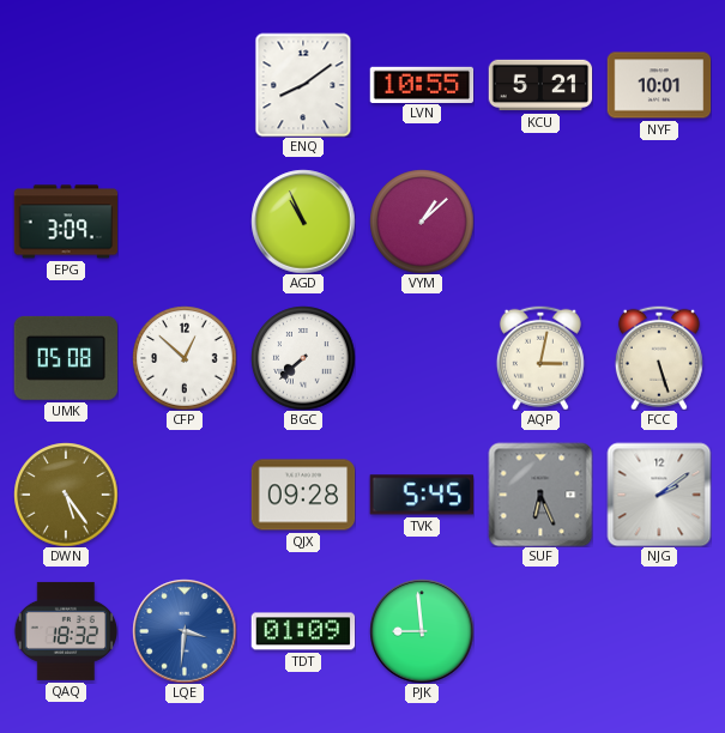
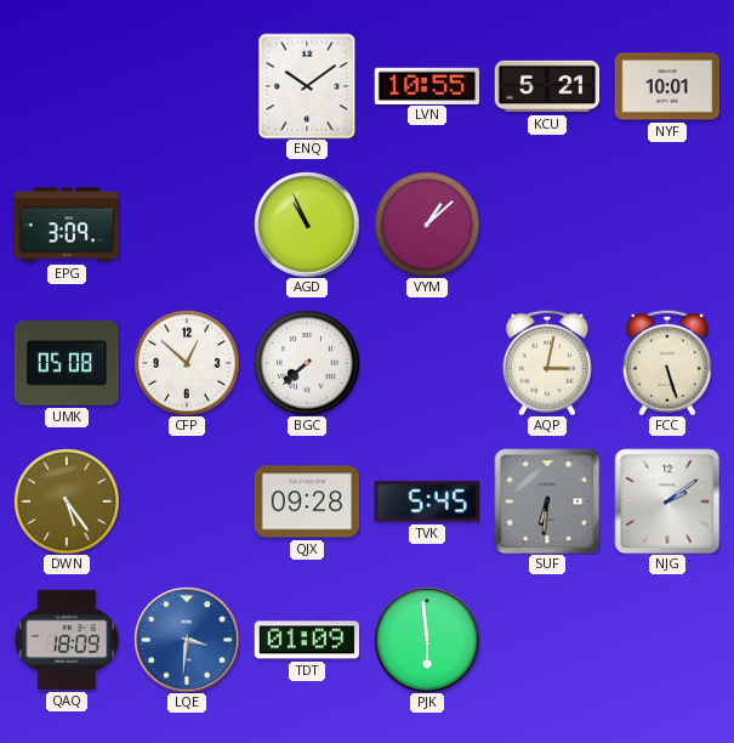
ENQ: 8:09 -> 10:09
SUF: 6:26 -> 6:31
QAQ: 18:32 -> 18:09
PJK: 8:59 -> 5:59
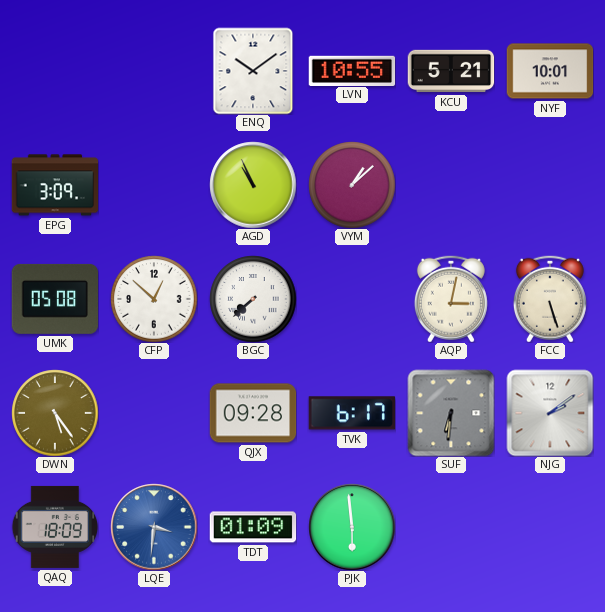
TVK: 5:45 -> 6:17
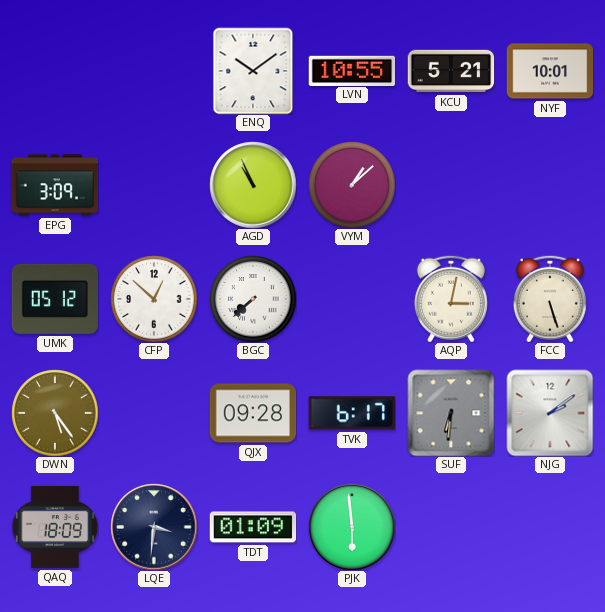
UMK: 05:08 -> 05:12
LQE dial: blue -> navy
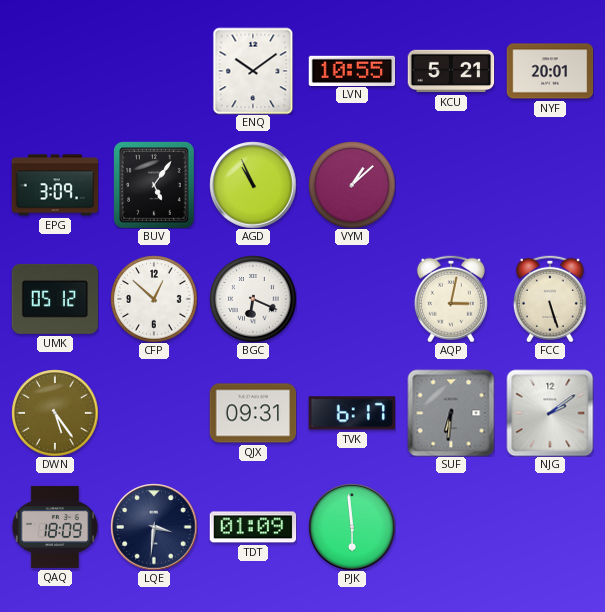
NYF: 10:01 -> 20:01
BUV: none -> 5:06
BGC: 7:38 -> 6:19
QJX: 09:28 -> 09:31
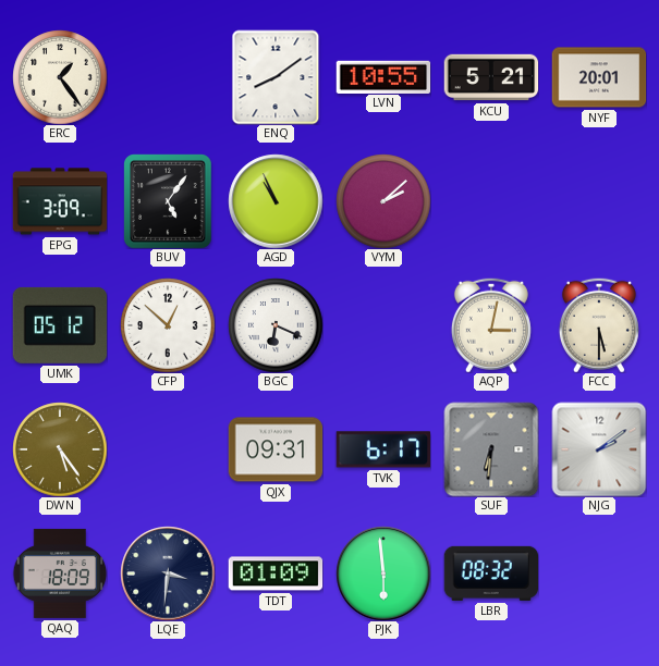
ERC: none -> 1:24
ENQ: 10:09 -> 8:09
VYM: 1:08 -> 2:08
FCC: 5:27 -> 5:30
LBR: none -> 08:32
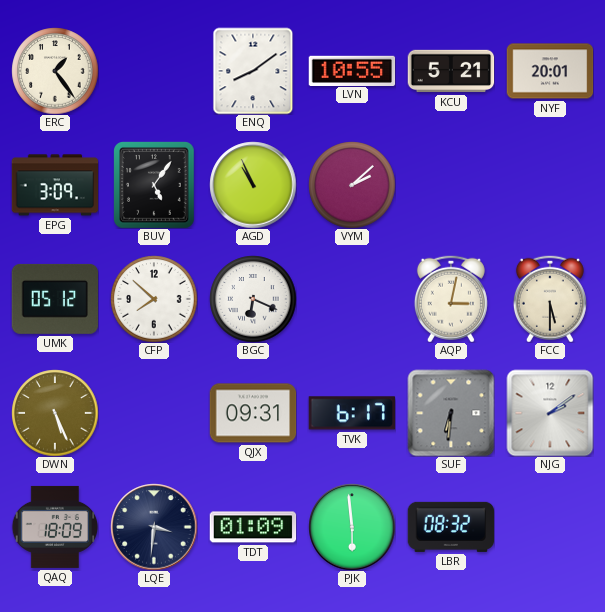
CFP: 12:52 -> 7:52
DWN: 5:24 -> 5:26
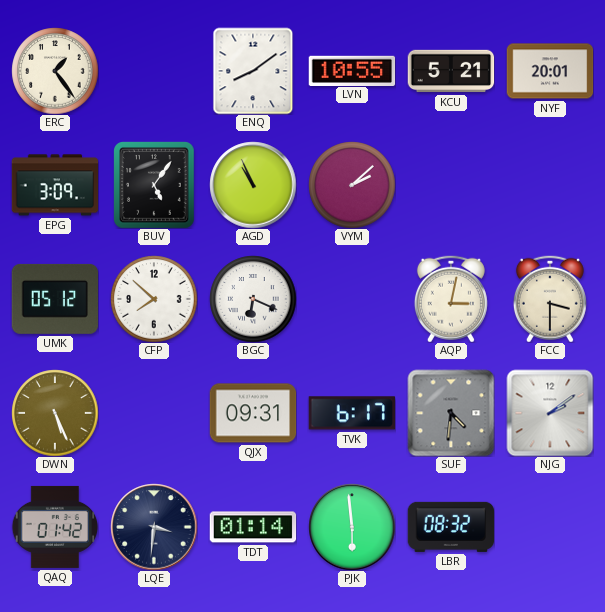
FCC: 5:30 -> 3:30
SUF: 6:31 -> 4:31
QAQ: 18:09 -> 01:42
TDT: 01:09 -> 01:14
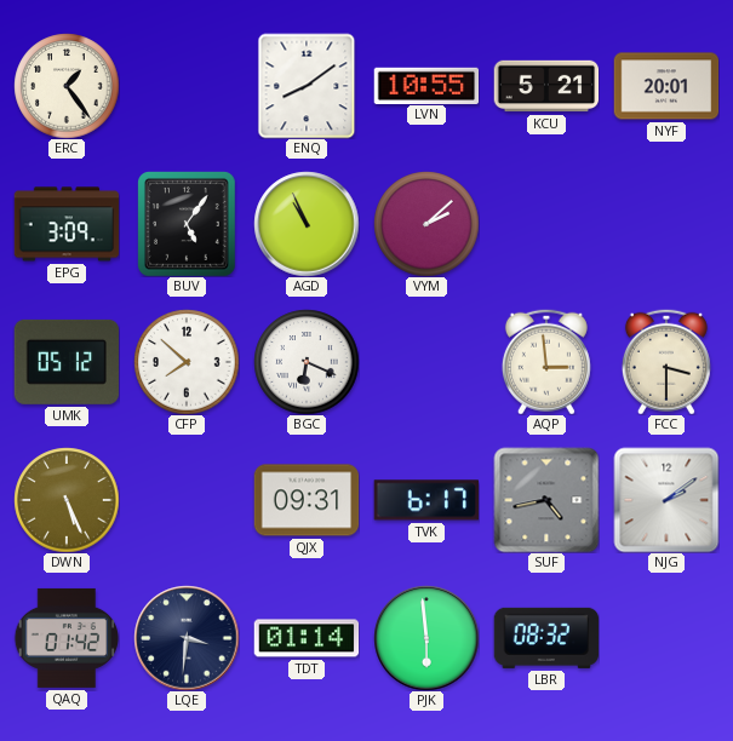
AQP: 3:02 -> 2:59
SUF: 4:31 -> 4:43
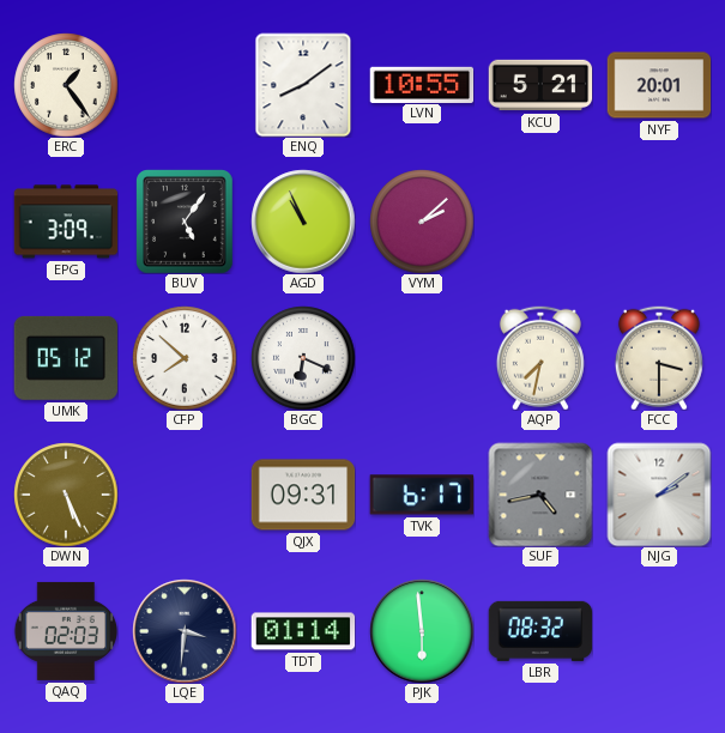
AQP: 2:59 -> 7:32
QAQ: 01:42 -> 02:03
